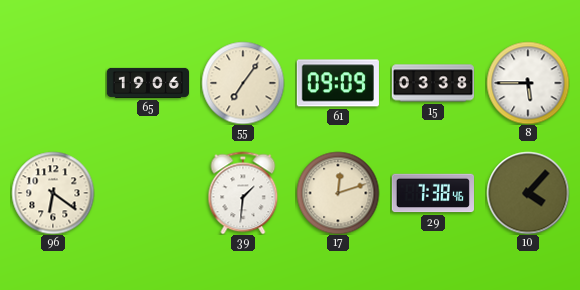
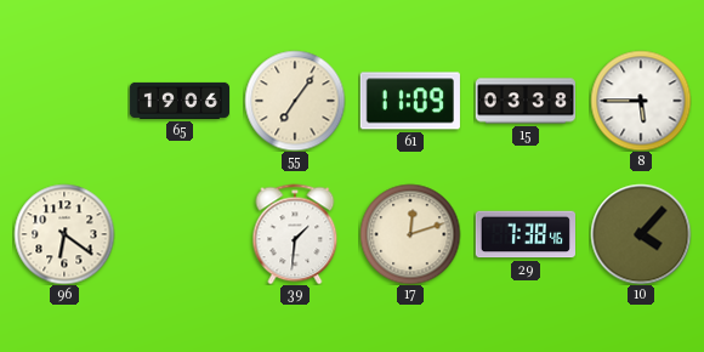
61: 09:09 -> 11:09
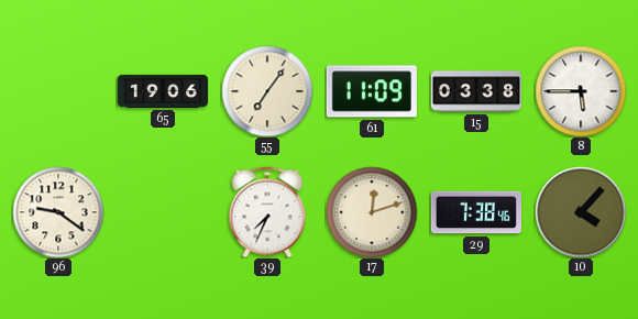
96: 6:21 -> 9:21
39: 1:31 -> 7:34
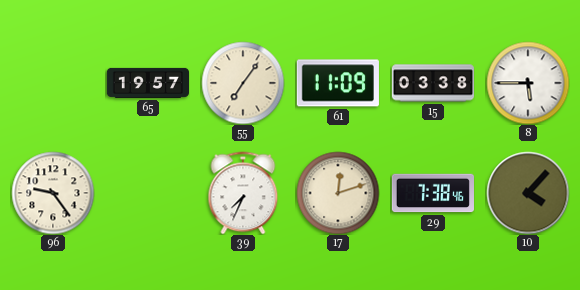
65: 19:06 -> 19:57
96: 9:21 -> 9:24
